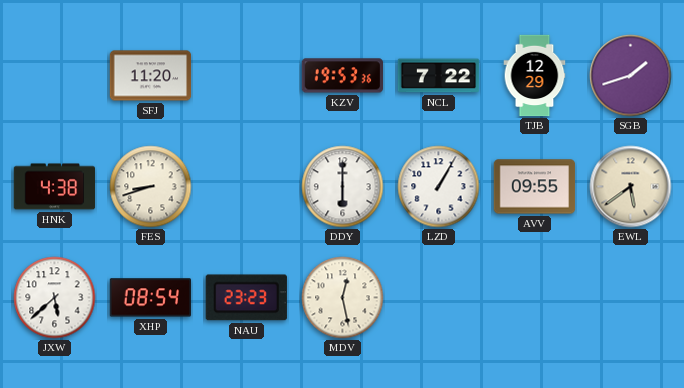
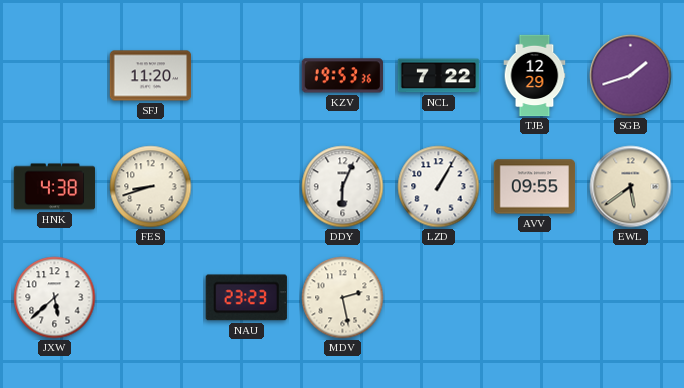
DDY: 6:00 -> 6:04
XHP: 08:54 -> none
MDV: 12:28 -> 2:28
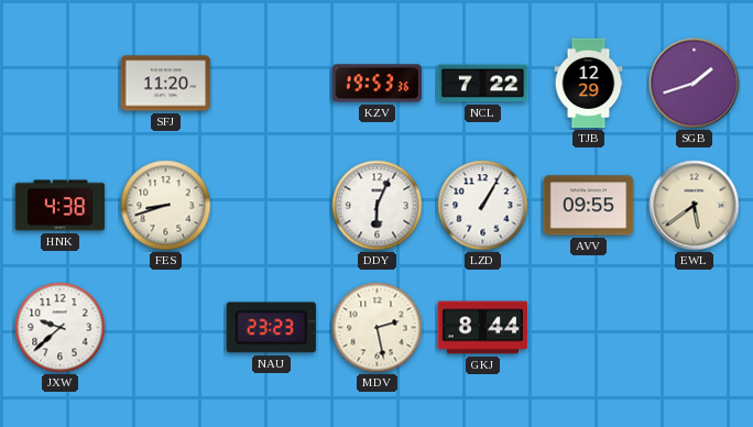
JXW: 5:38 -> 9:38
GKJ: none -> 8:44
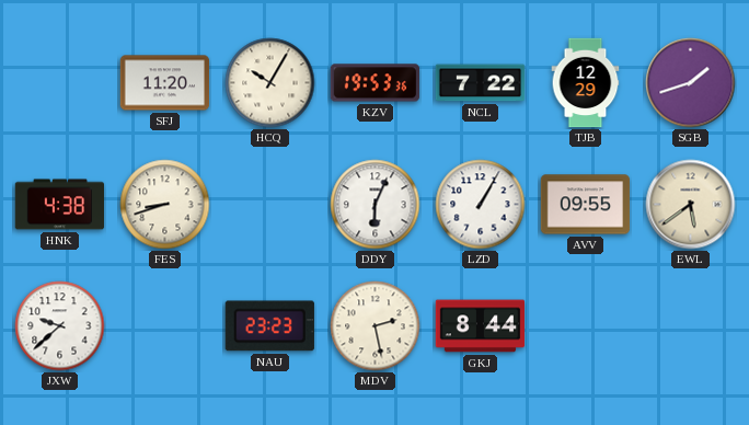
HCQ: none -> 10:05
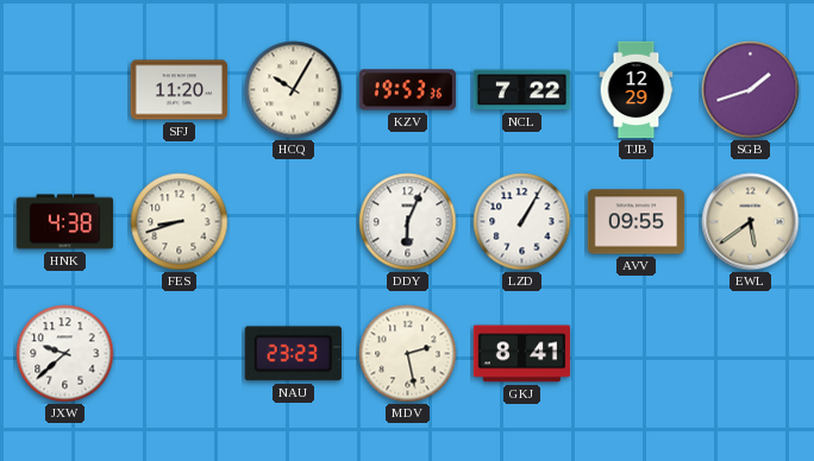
GKJ: 8:44 -> 8:41
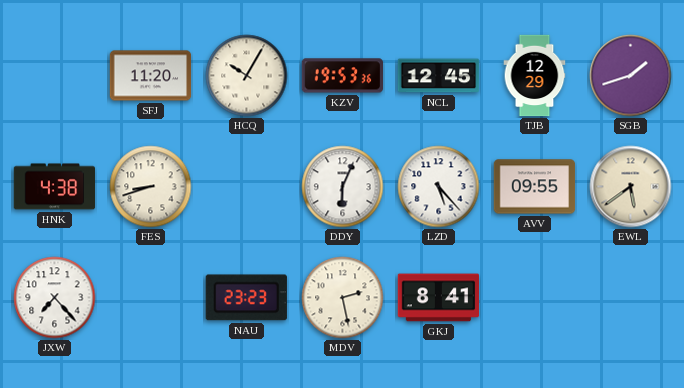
NCL: 7:22 -> 12:45
LZD: 1:05 -> 5:23
JXW: 9:38 -> 7:23
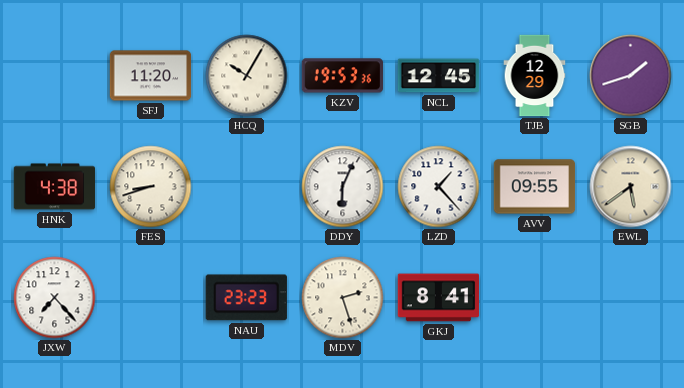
LZD: 5:23 -> 1:23
MDV: 2:28 -> 2:27
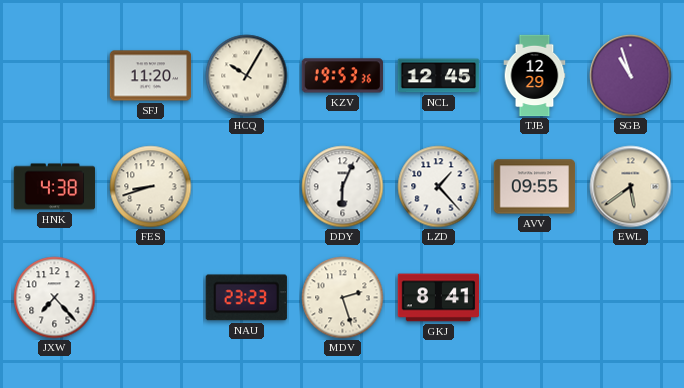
SGB: 1:42 -> 10:57
